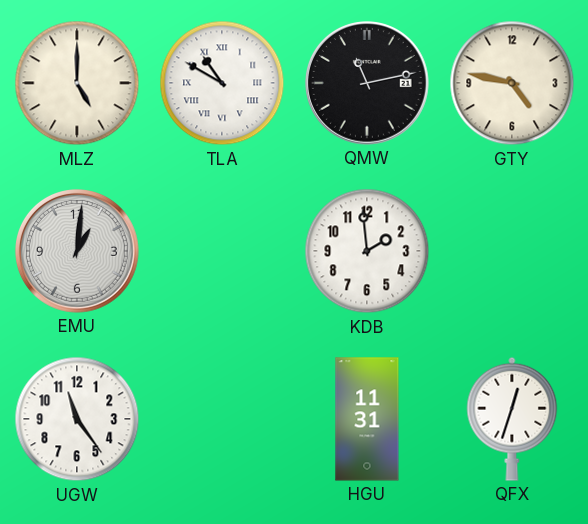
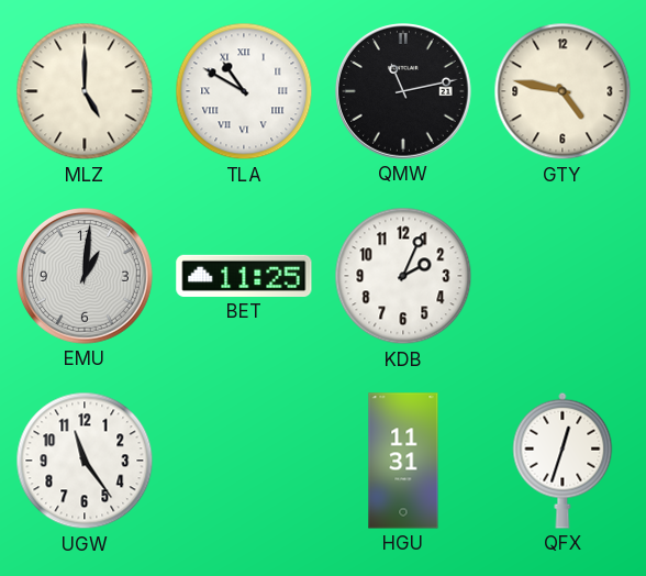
BET: none -> 11:25
KDB: 1:59 -> 2:04
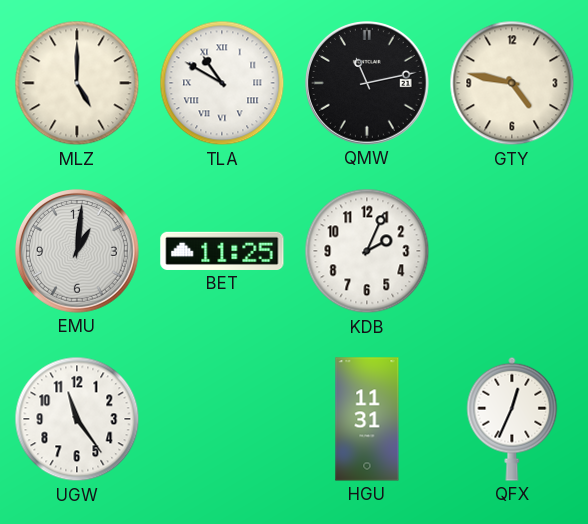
QFX: 12:33 -> 12:34
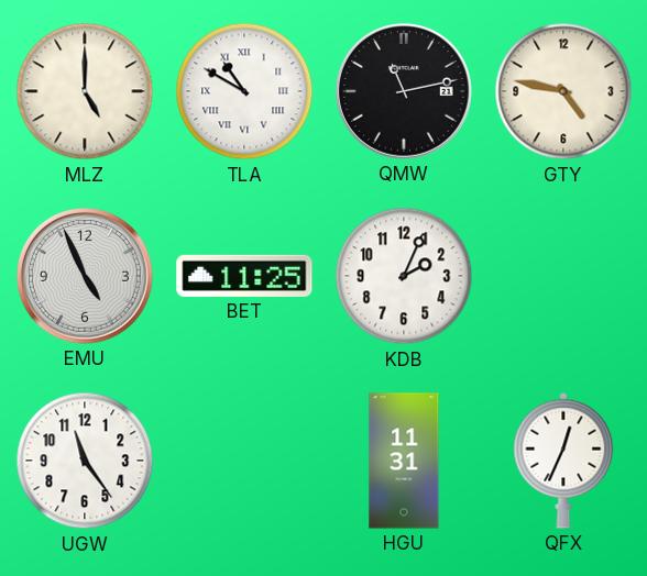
EMU: 1:01 -> 4:56
